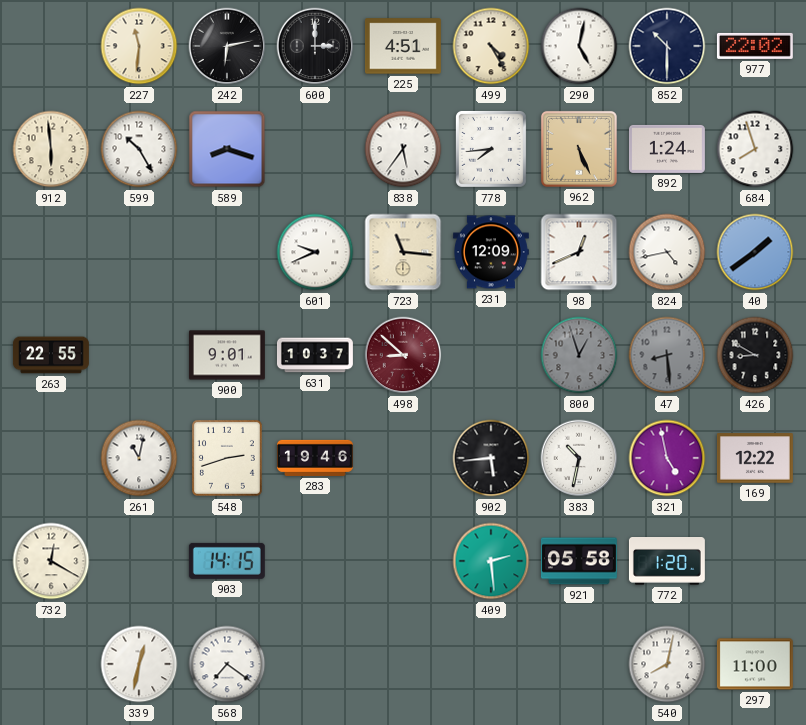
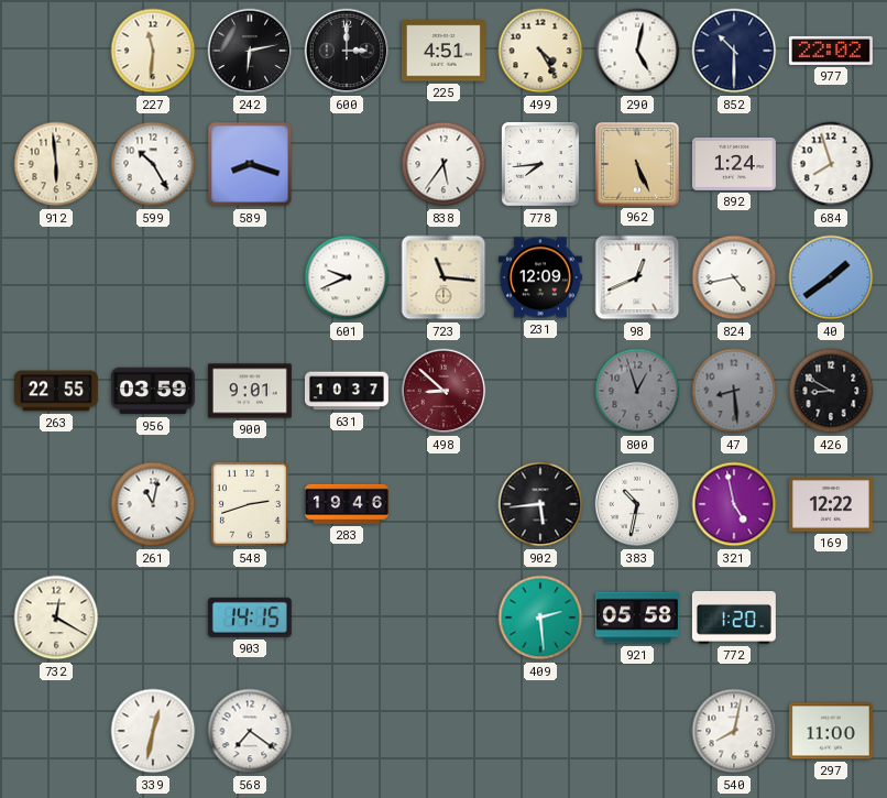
956: none -> 03:59
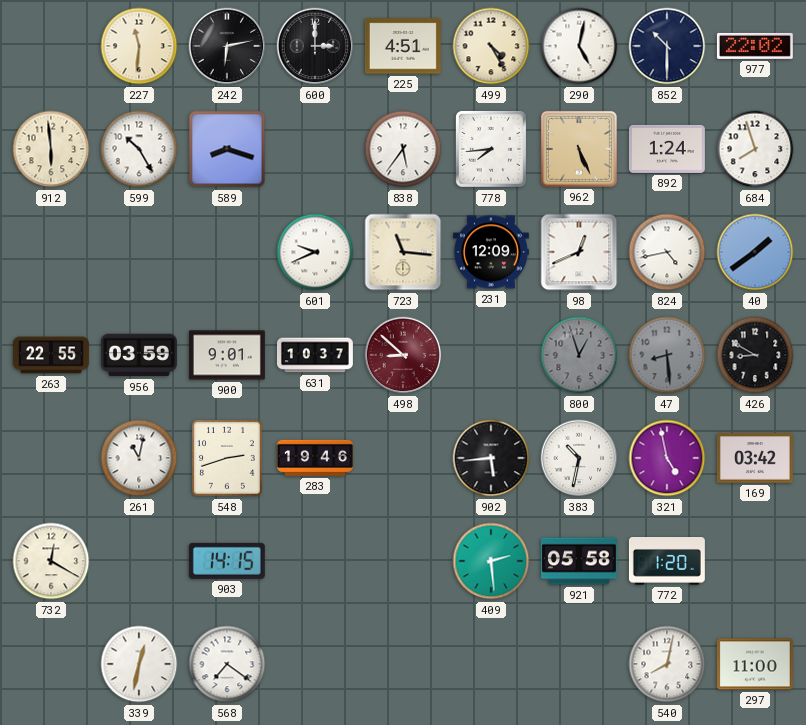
169: 12:22 -> 03:42
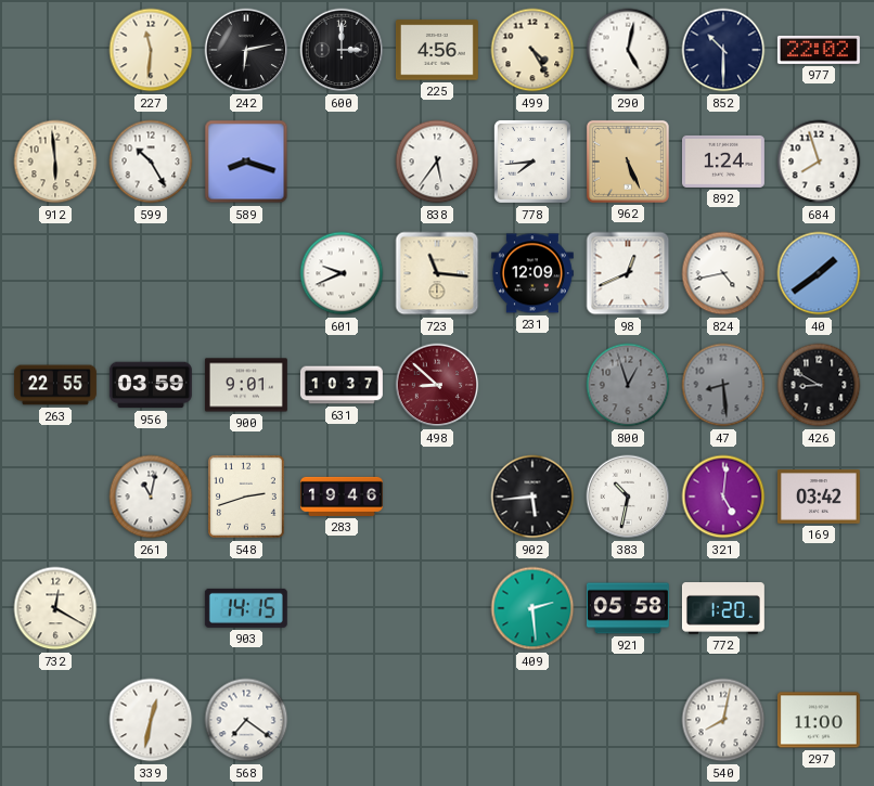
225: 4:51 -> 4:56
321: 4:58 -> 5:01
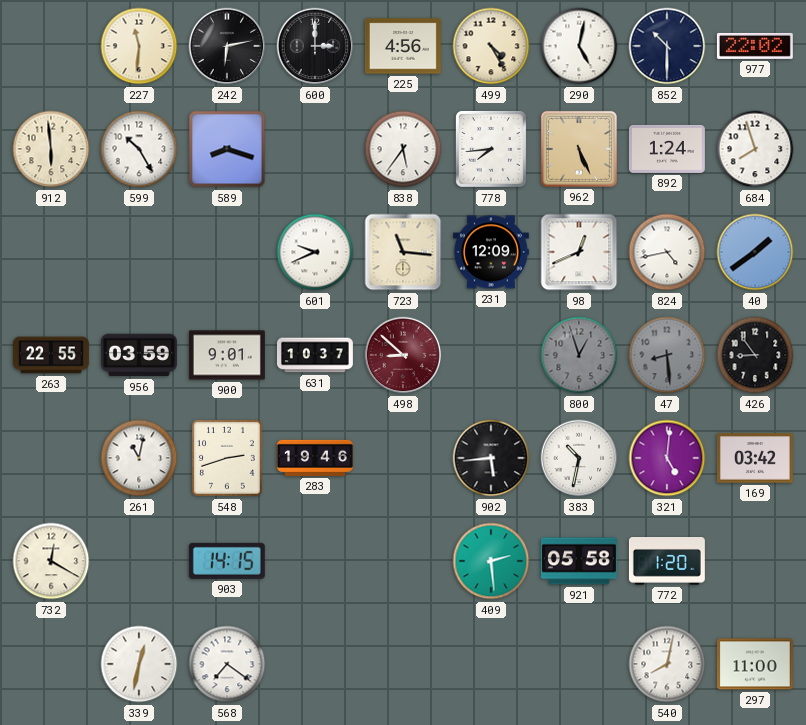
426: 8:50 -> 8:54
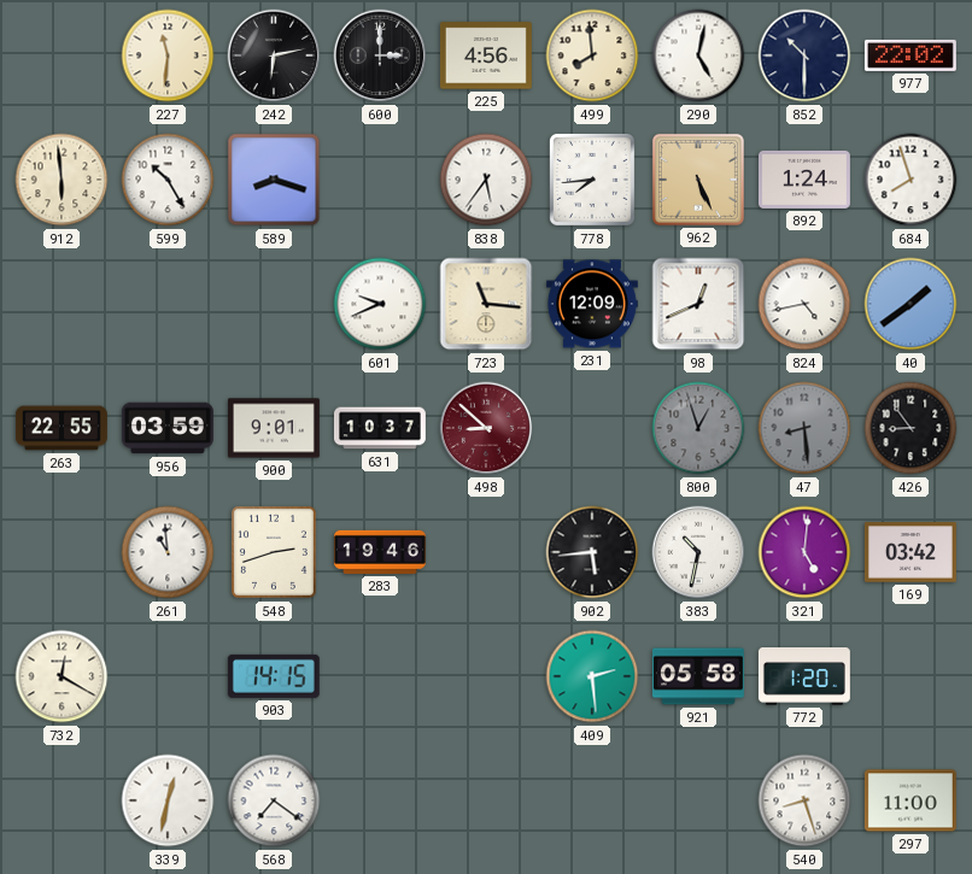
499: 4:25 -> 7:59
261: 11:02 -> 10:59
540: 8:02 -> 8:27
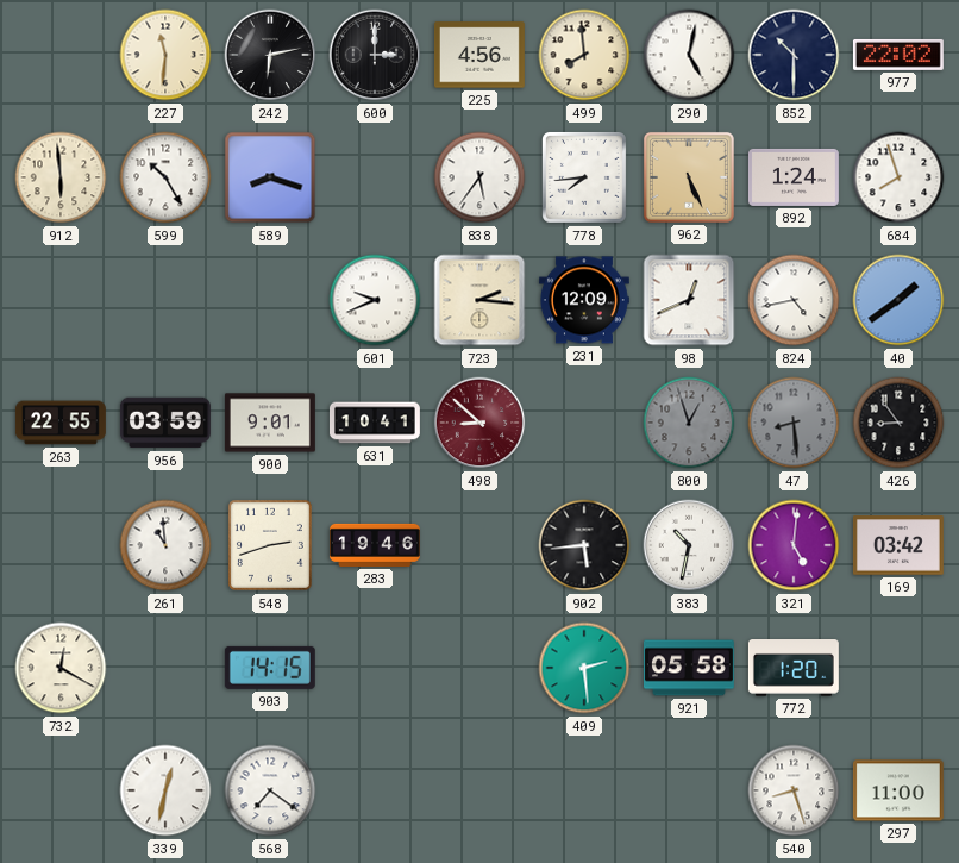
723: 11:16 -> 2:16
631: 10:37 -> 10:41
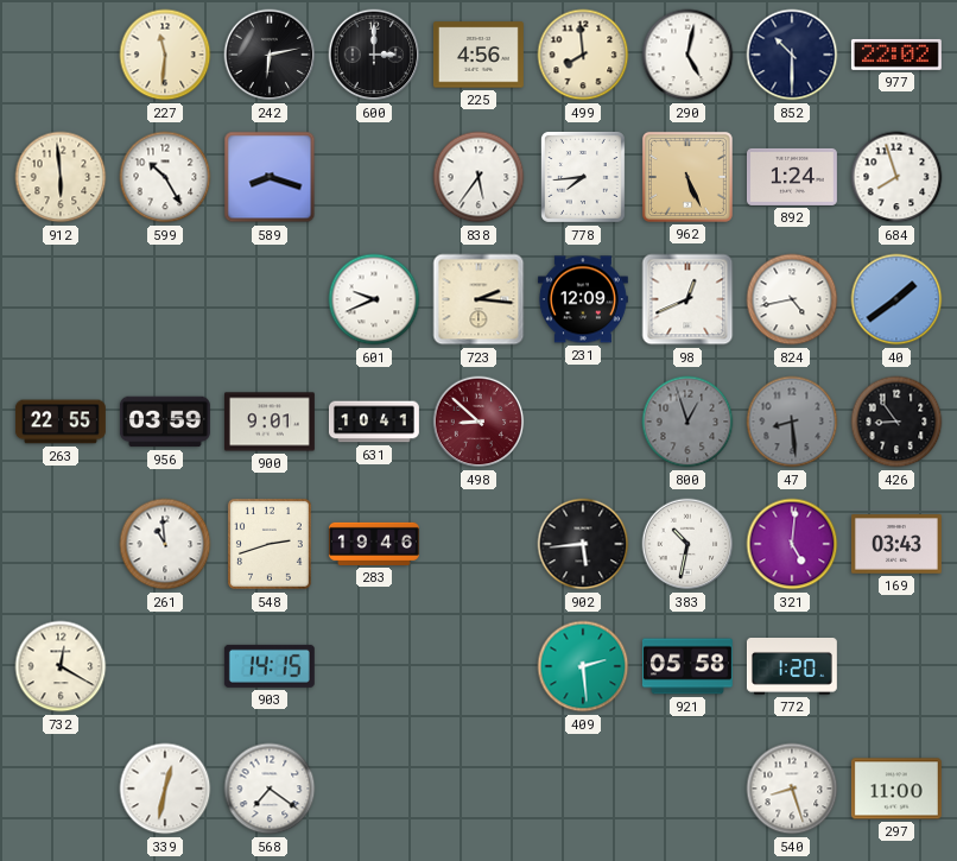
169: 03:42 -> 03:43
